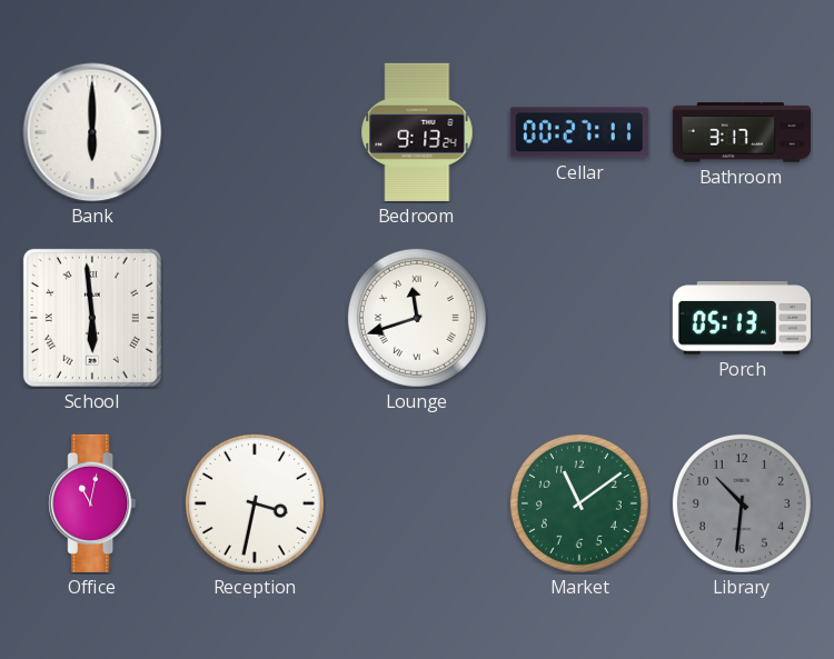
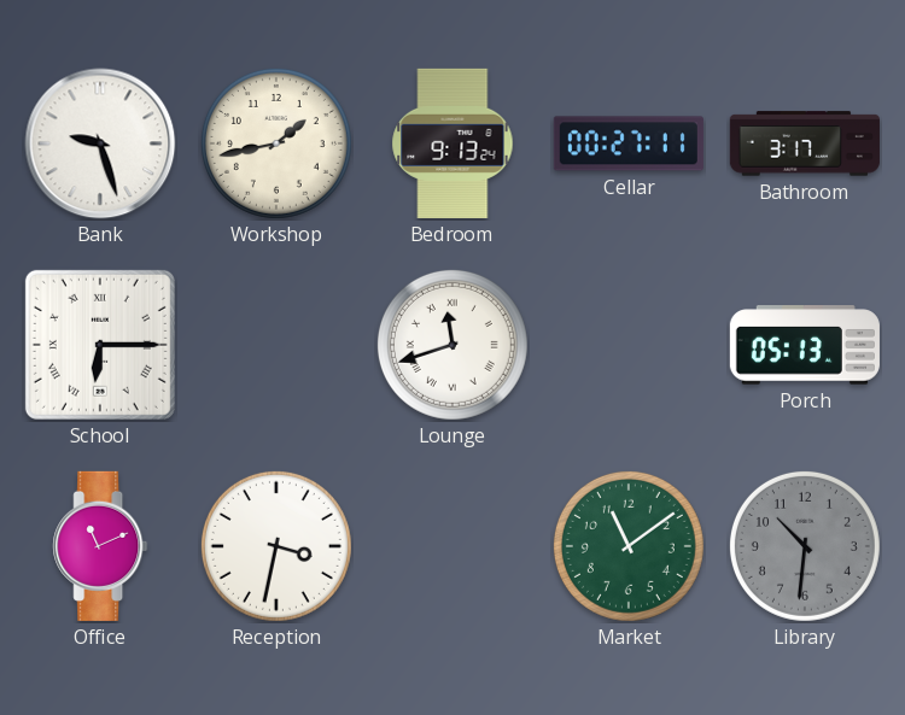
Bank: 6:00 -> 9:27
Workshop: none -> 1:43
School: 5:59 -> 6:15
Office: 11:02 -> 11:11
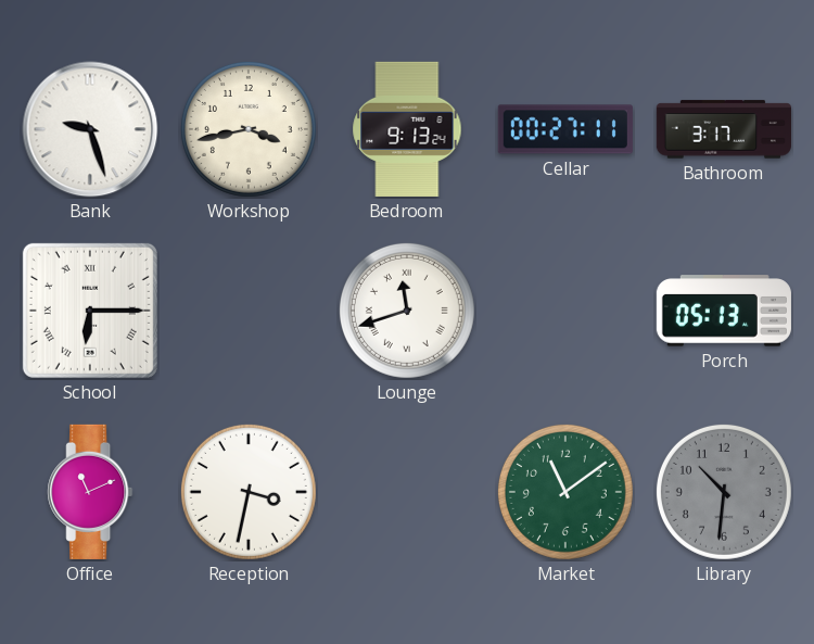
Workshop: 1:43 -> 3:43
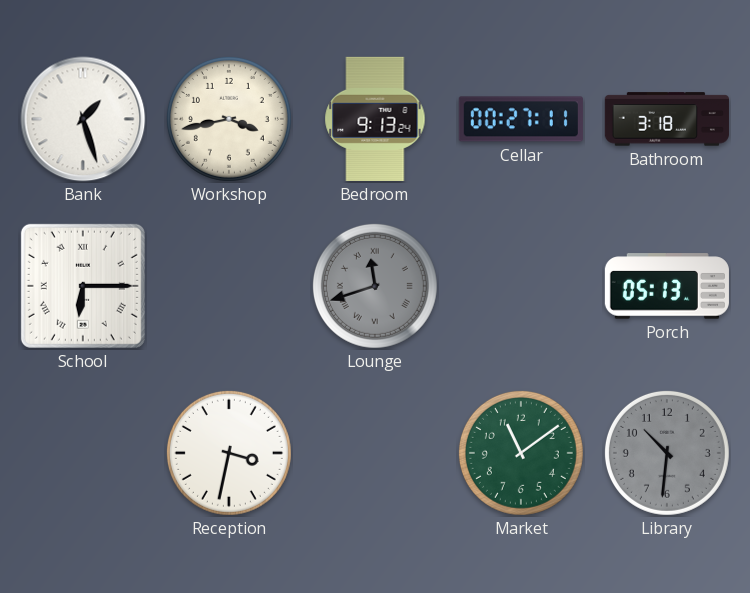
Bank: 9:27 -> 1:27
Bathroom: 3:17 -> 3:18
Lounge dial: white -> grey
Office: 11:11 -> none
